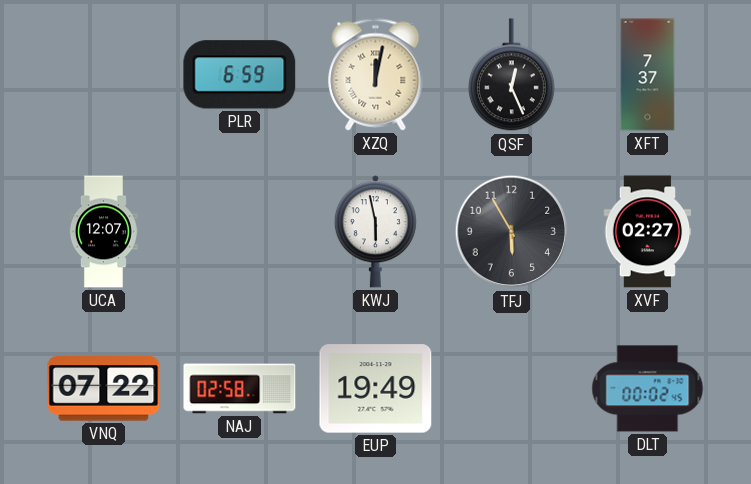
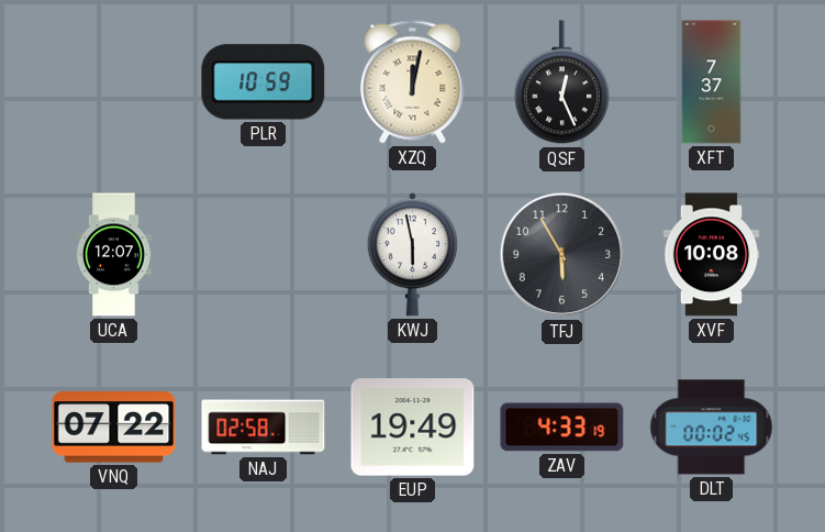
PLR: 6:59 -> 10:59
XVF: 02:27 -> 10:08
ZAV: none -> 4:33
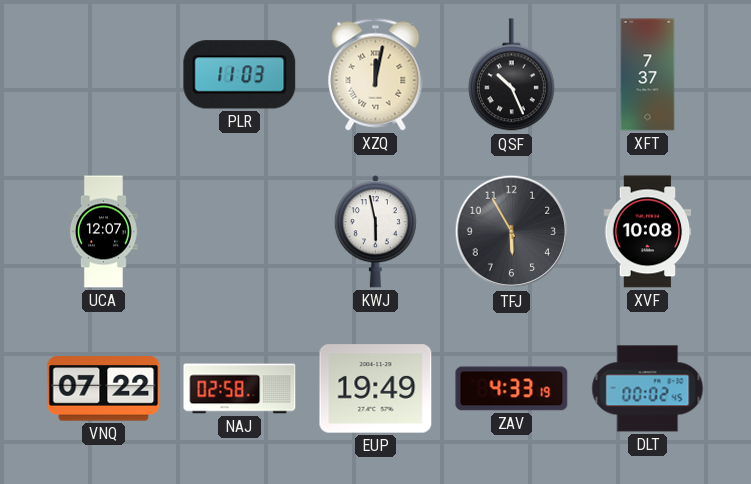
PLR: 10:59 -> 11:03
QSF: 12:26 -> 10:26
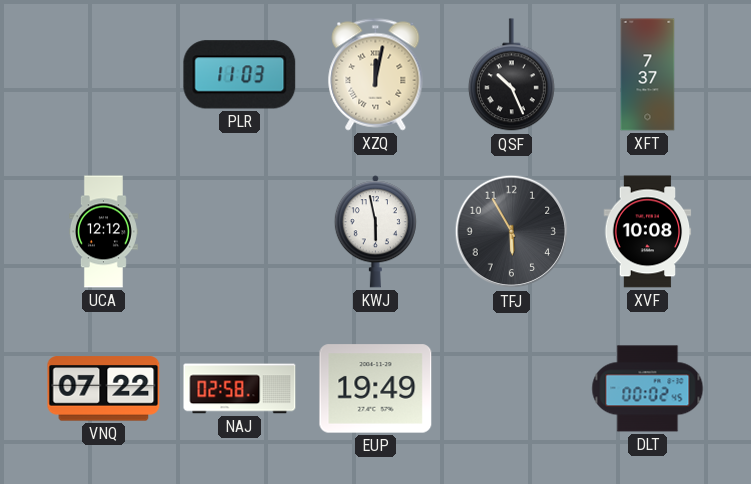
UCA: 12:07 -> 12:12
ZAV: 4:33 -> none
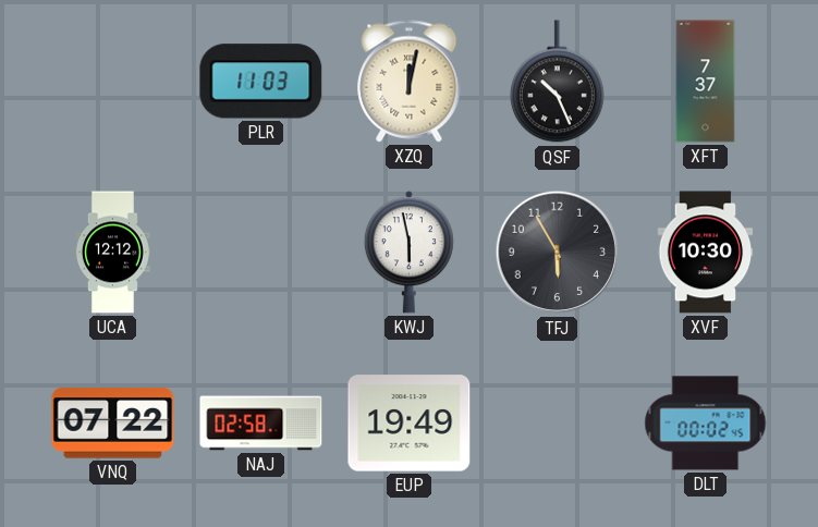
XVF: 10:08 -> 10:30
